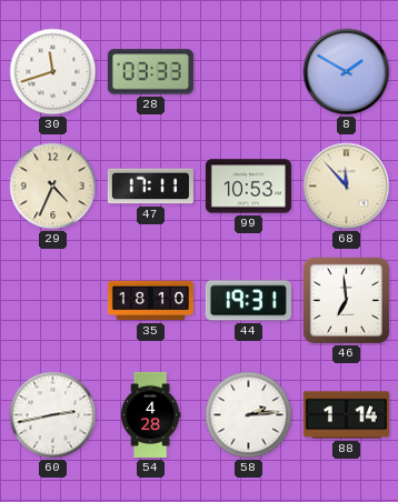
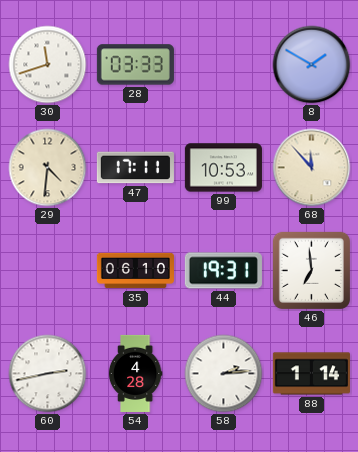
29: 4:34 -> 4:31
35: 18:10 -> 06:10
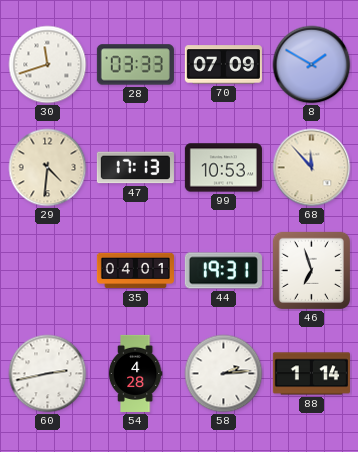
70: none -> 07:09
47: 17:11 -> 17:13
35: 06:10 -> 04:01
46: 6:59 -> 6:57
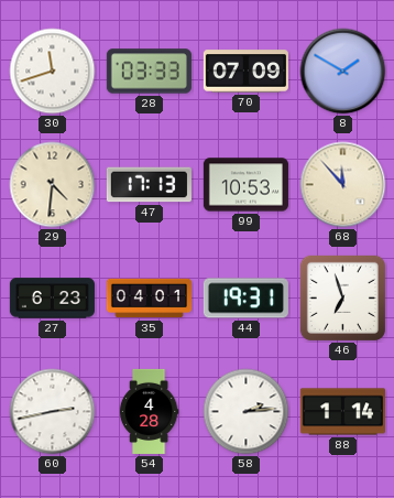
27: none -> 6:23
